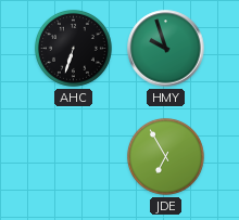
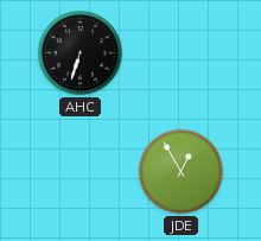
HMY: 9:57 -> none
JDE: 6:55 -> 12:55
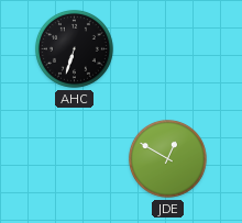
JDE: 12:55 -> 12:50
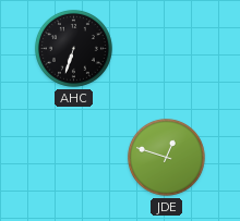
JDE: 12:50 -> 12:48
